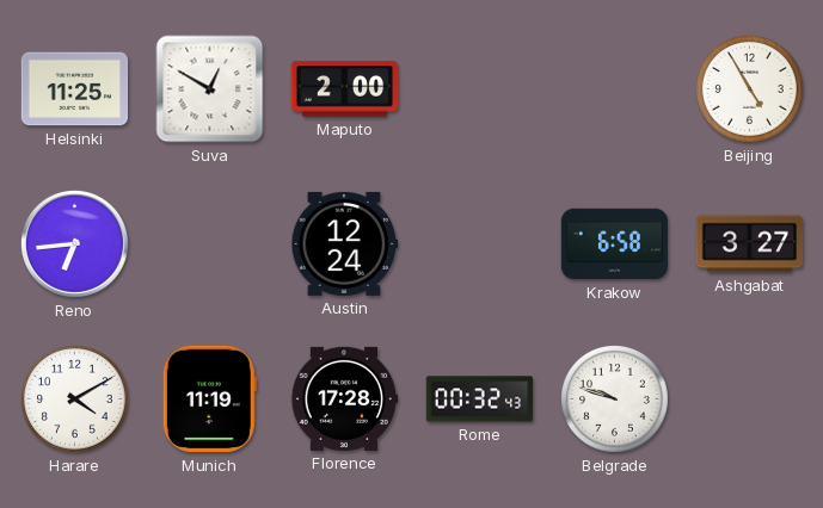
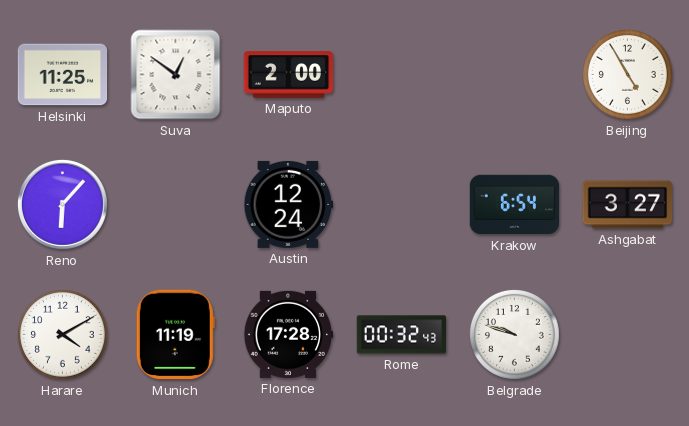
Suva: 12:50 -> 12:51
Reno: 6:44 -> 6:07
Krakow: 6:58 -> 6:54
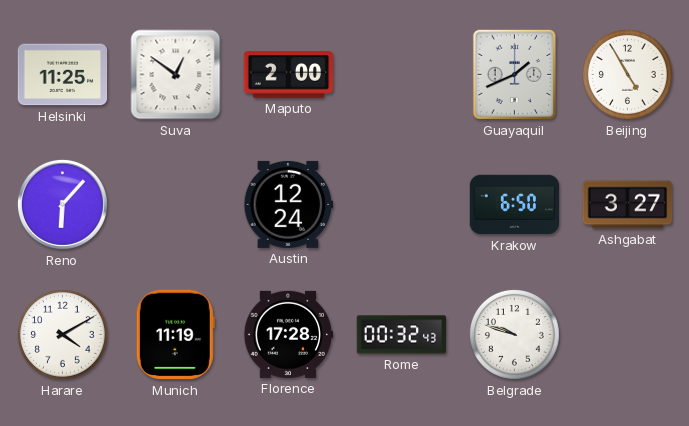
Guayaquil: none -> 1:41
Krakow: 6:54 -> 6:50
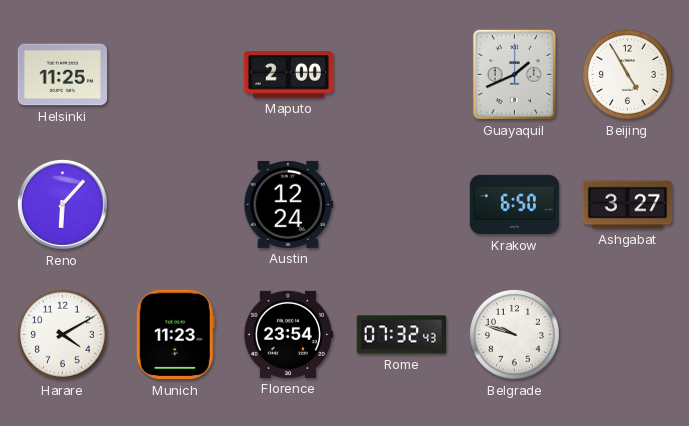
Suva: 12:51 -> none
Munich: 11:19 -> 11:23
Florence: 17:28 -> 23:54
Rome: 00:32 -> 07:32
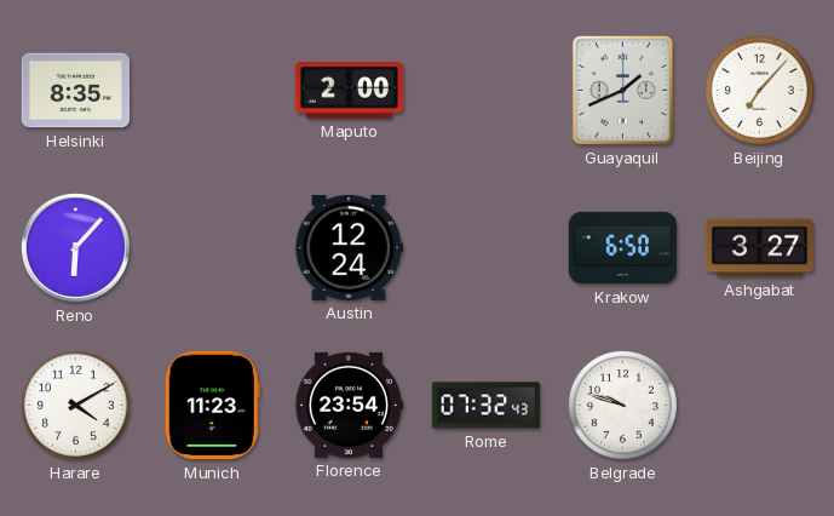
Helsinki: 11:25 -> 8:35
Beijing: 4:55 -> 7:07
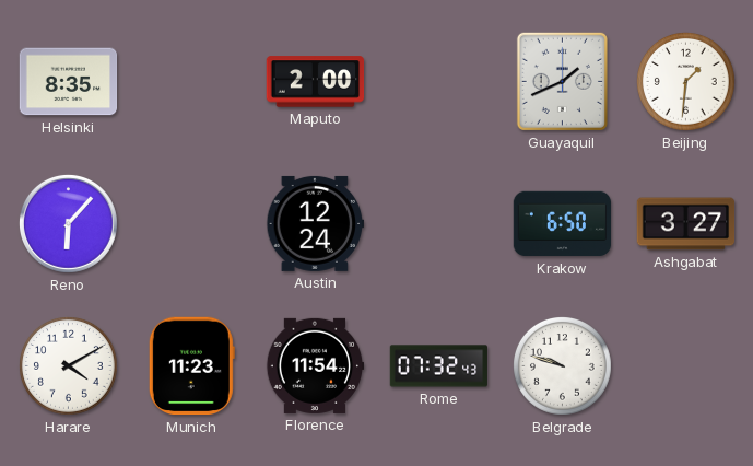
Beijing: 7:07 -> 1:31
Florence: 23:54 -> 11:54
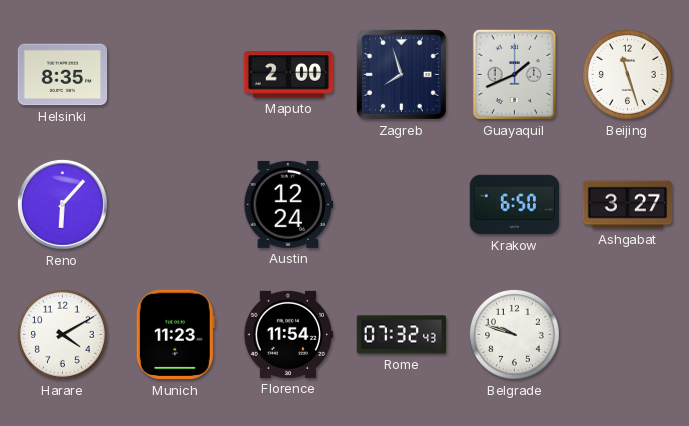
Zagreb: none -> 7:57
Beijing: 1:31 -> 11:27
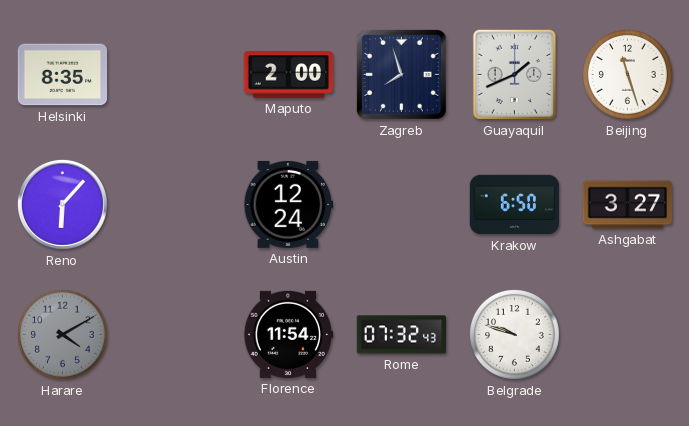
Harare dial: white -> grey
Munich: 11:23 -> none
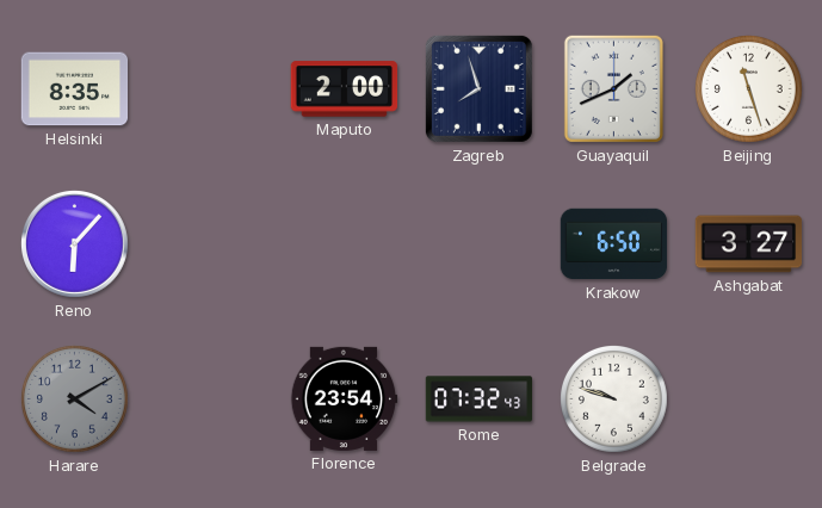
Austin: 12:24 -> none
Florence: 11:54 -> 23:54
